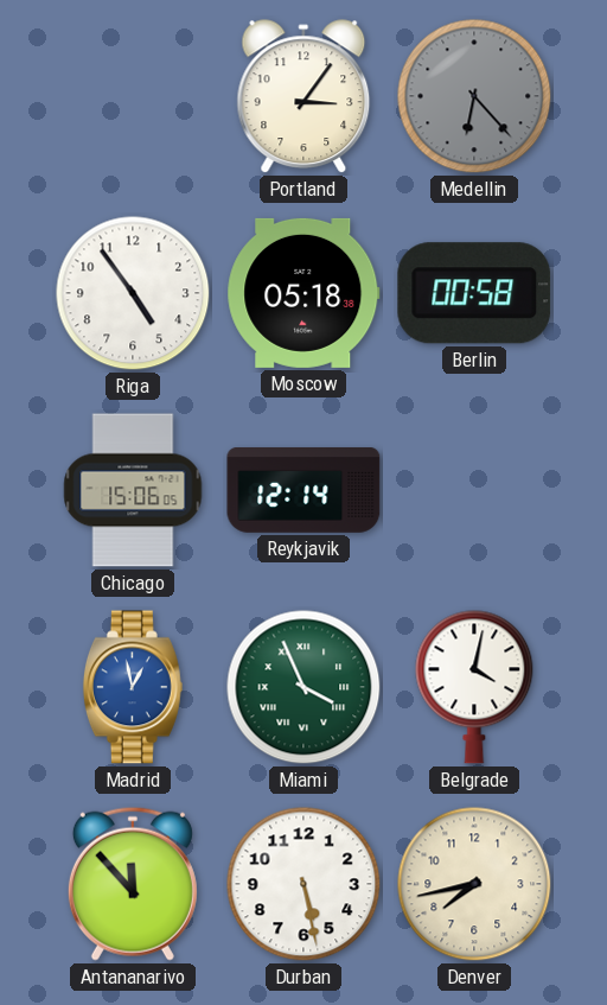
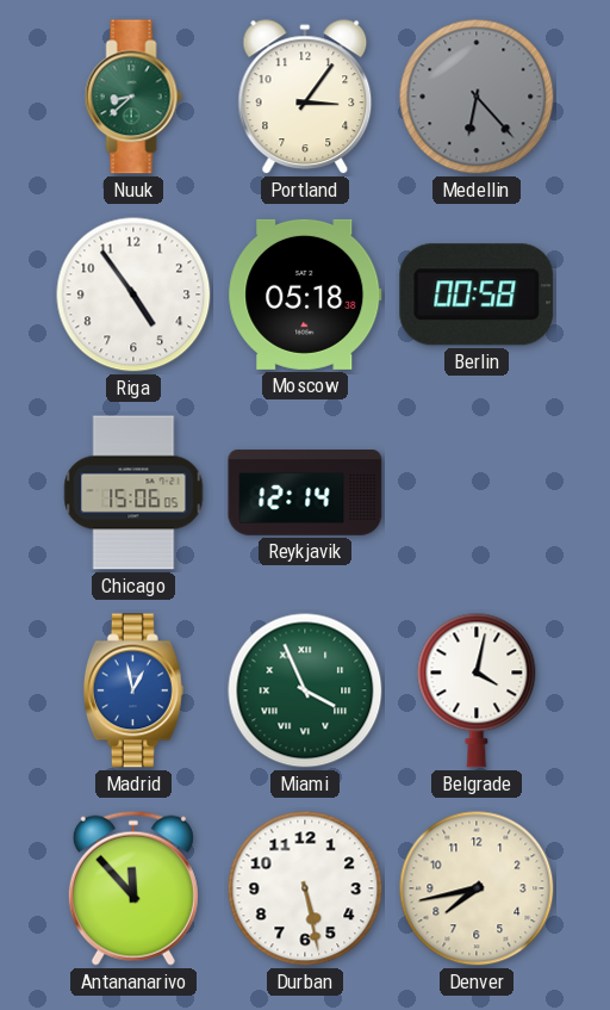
Nuuk: none -> 8:38
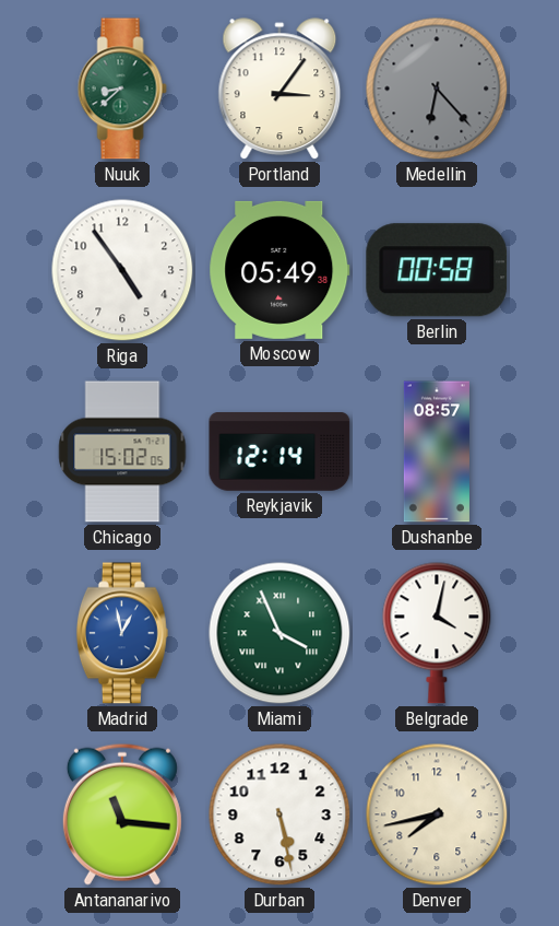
Moscow: 05:18 -> 05:49
Chicago: 15:06 -> 15:02
Dushanbe: none -> 08:57
Antananarivo: 11:53 -> 11:16
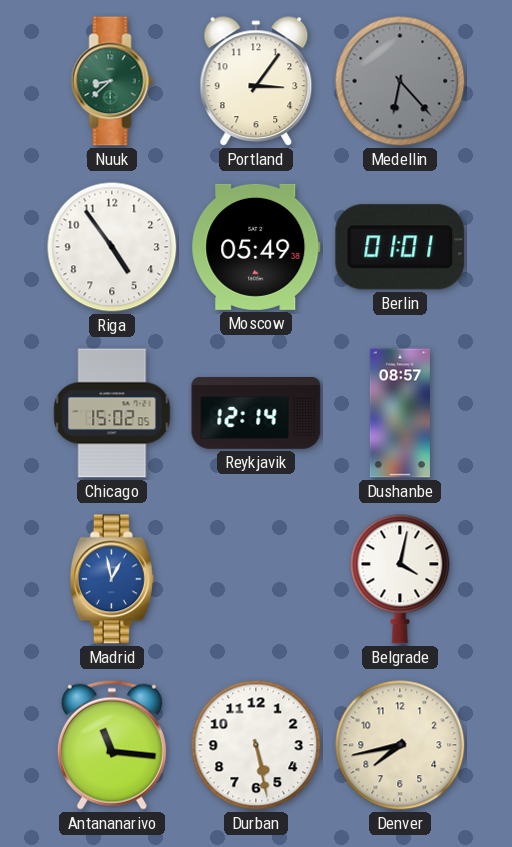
Berlin: 00:58 -> 01:01
Miami: 3:56 -> none
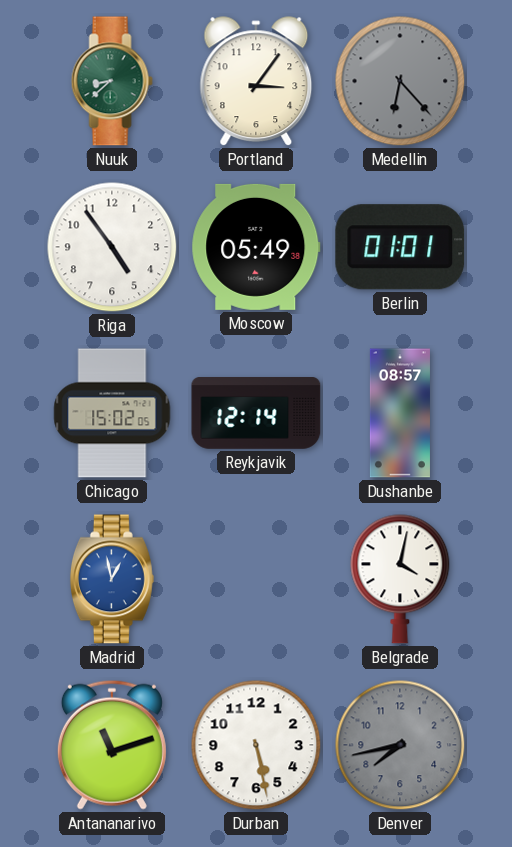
Antananarivo: 11:16 -> 11:12
Denver dial: cream -> grey
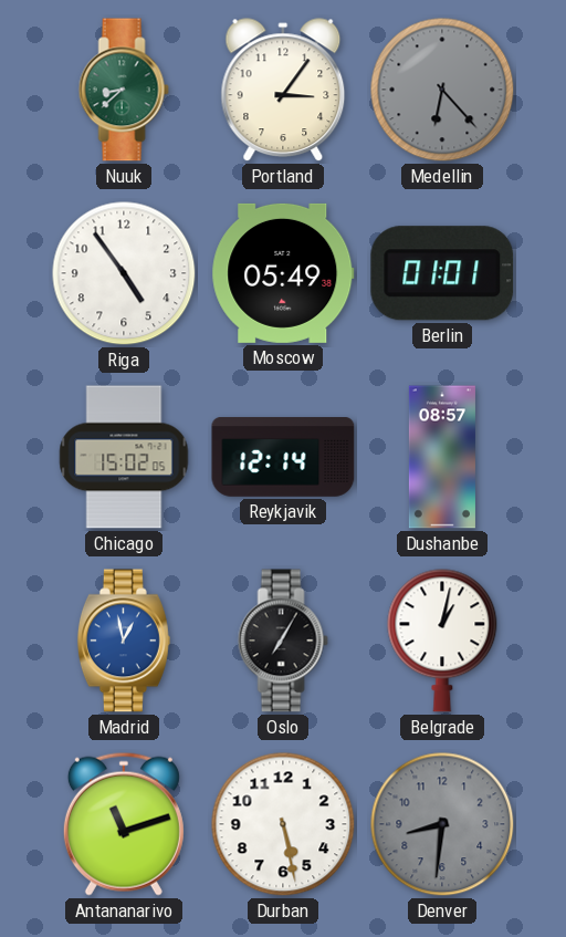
Oslo: none -> 7:05
Belgrade: 4:02 -> 1:02
Denver: 7:43 -> 8:31
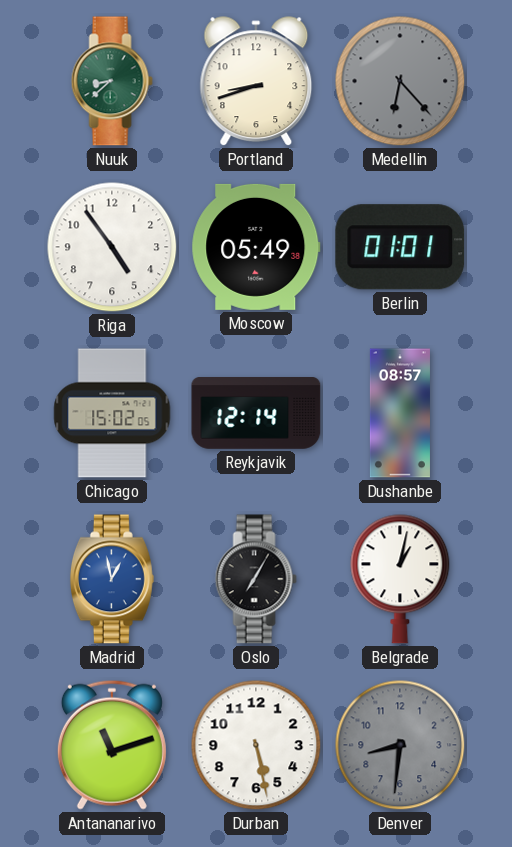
Portland: 3:06 -> 8:42
